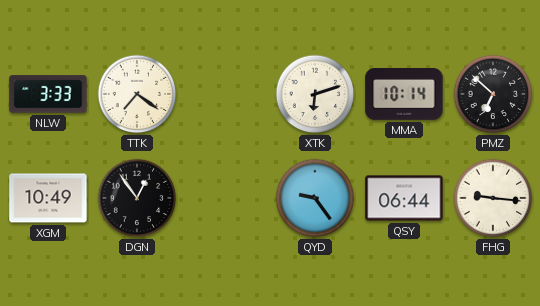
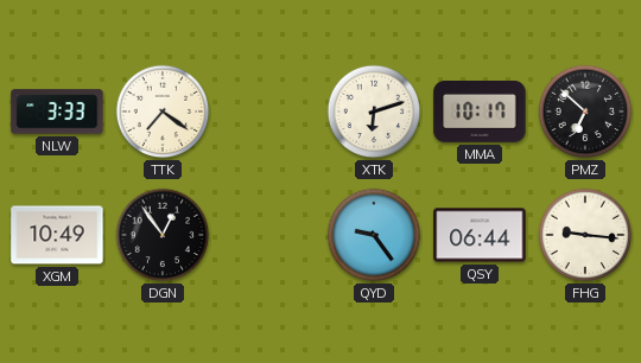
MMA: 10:14 -> 10:17
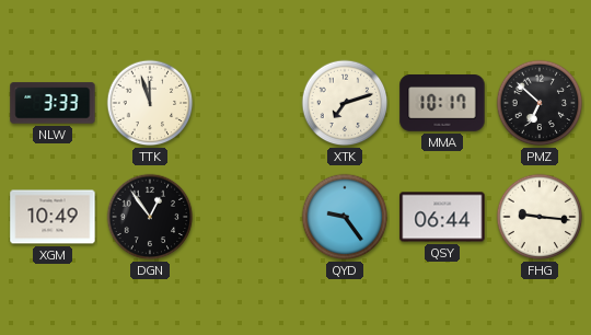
TTK: 7:21 -> 11:57
XTK: 6:12 -> 7:12
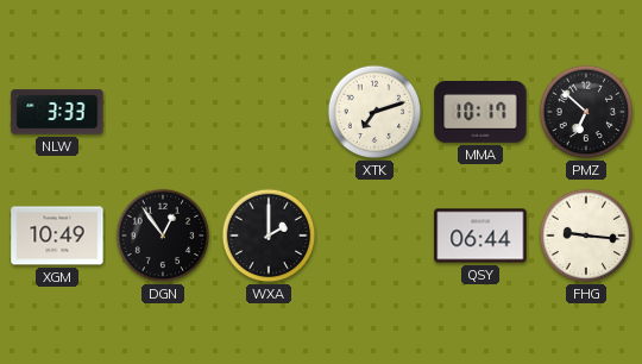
TTK: 11:57 -> none
WXA: none -> 2:00
QYD: 9:24 -> none
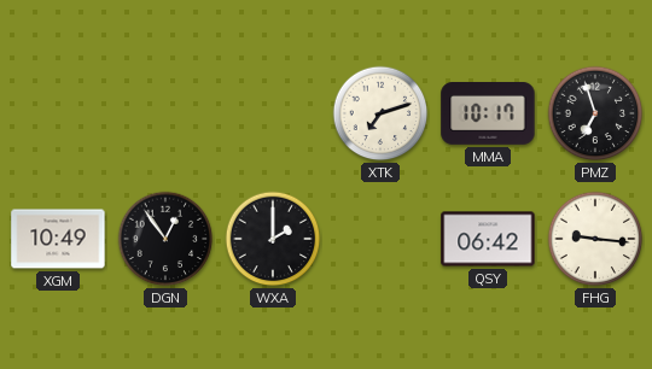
NLW: 3:33 -> none
PMZ: 6:52 -> 6:57
QSY: 06:44 -> 06:42
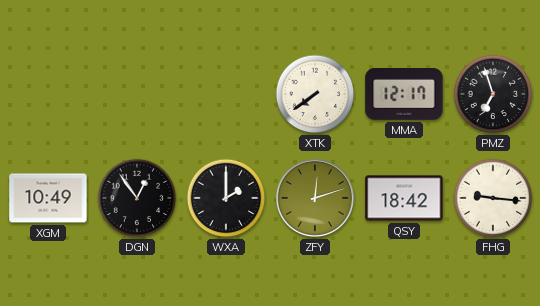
XTK: 7:12 -> 7:39
MMA: 10:17 -> 12:17
ZFY: none -> 12:12
QSY: 06:42 -> 18:42
